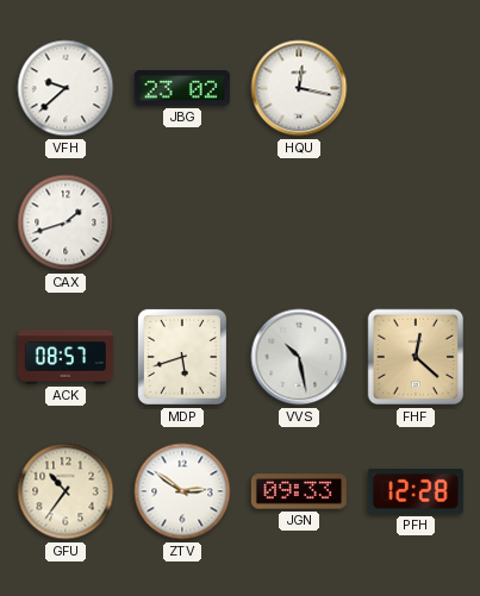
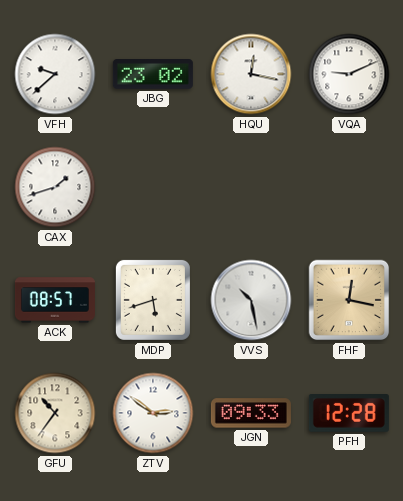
VQA: none -> 9:11
FHF: 12:22 -> 12:17
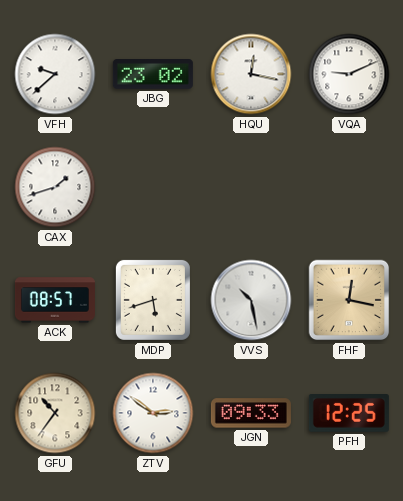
PFH: 12:28 -> 12:25
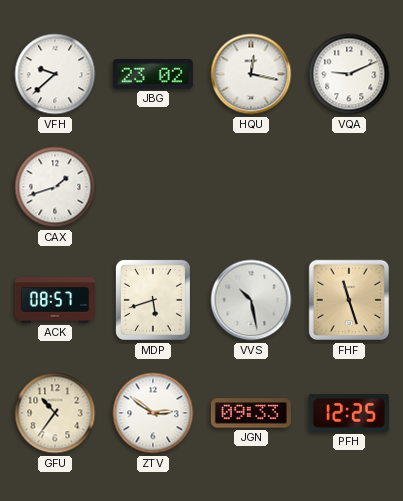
FHF: 12:17 -> 11:27
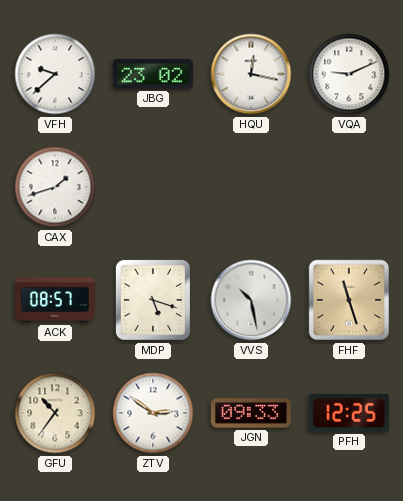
MDP: 5:42 -> 5:18
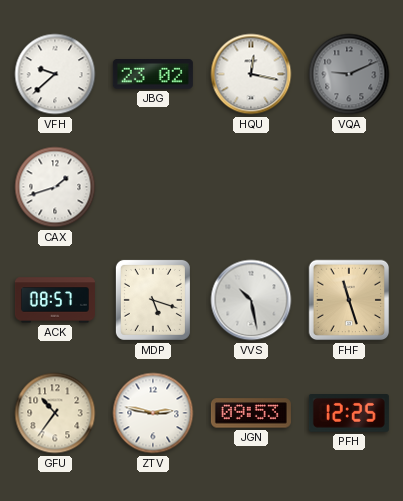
VQA dial: white -> grey
ZTV: 2:51 -> 2:47
JGN: 09:33 -> 09:53
